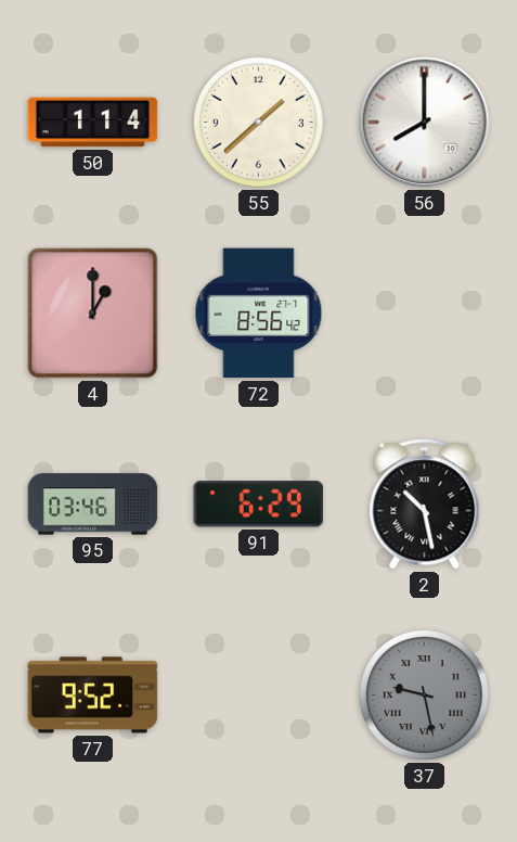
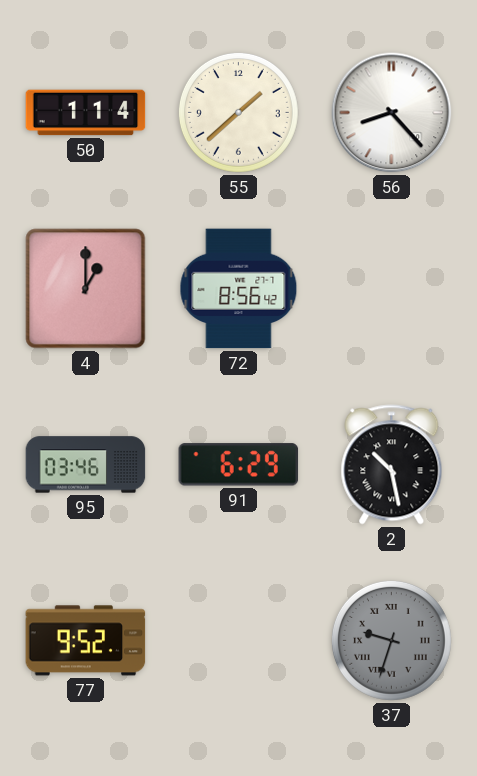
56: 8:00 -> 8:23
37: 9:28 -> 9:33
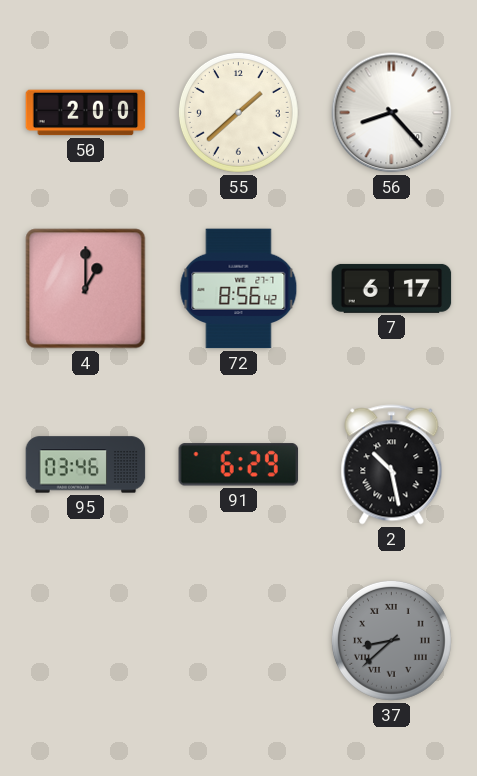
50: 1:14 -> 2:00
7: none -> 6:17
77: 9:52 -> none
37: 9:33 -> 8:38
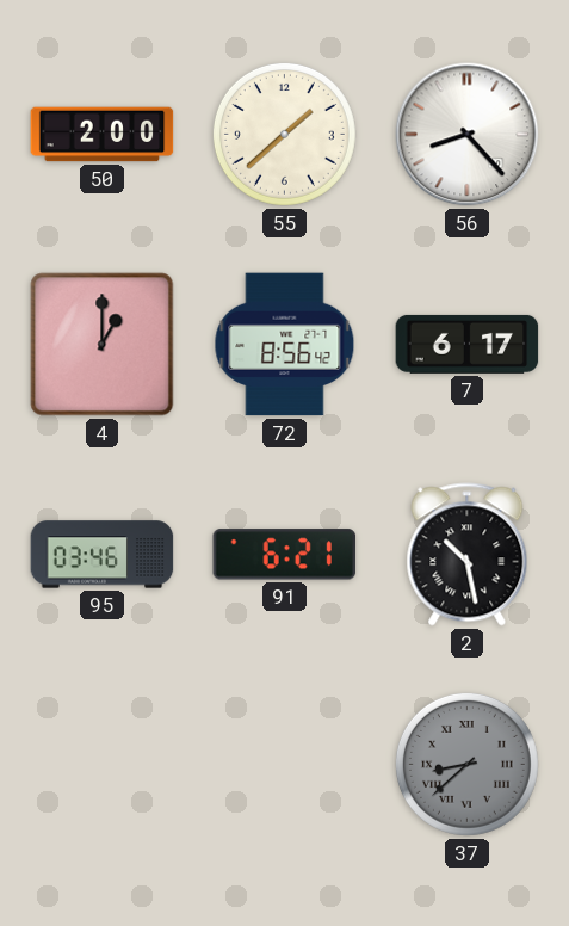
91: 6:29 -> 6:21
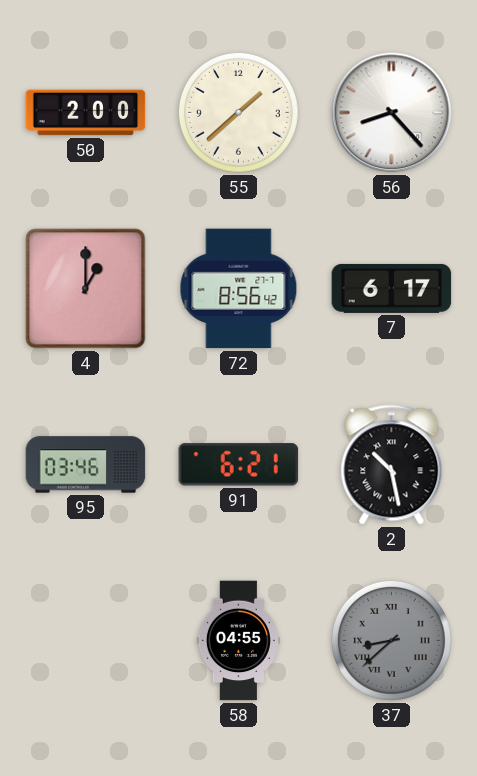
58: none -> 04:55
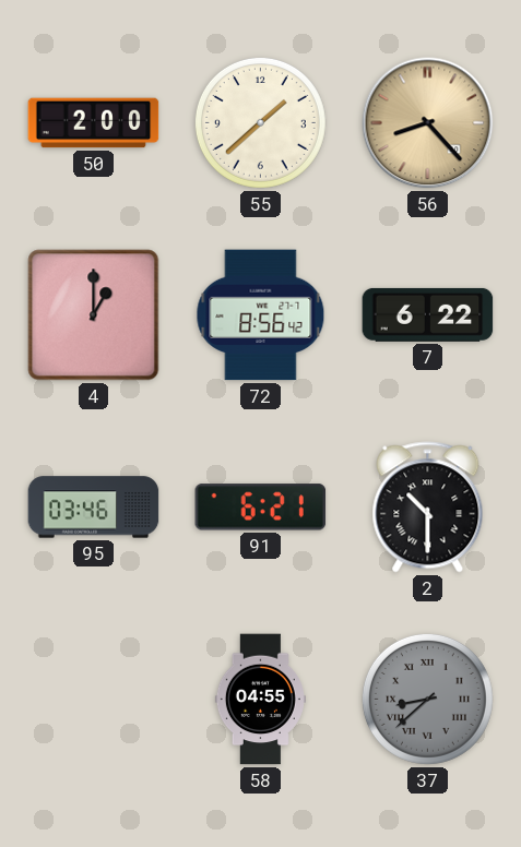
56 dial: white -> champagne
7: 6:17 -> 6:22
2: 10:28 -> 10:30
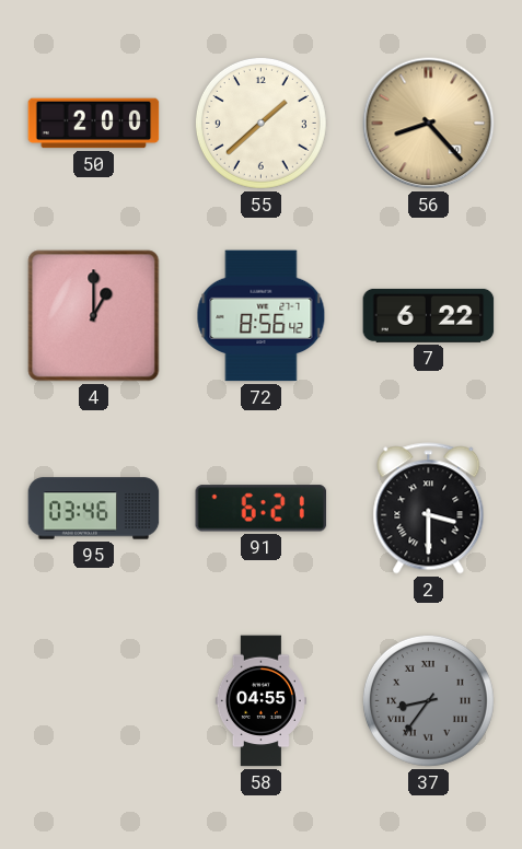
2: 10:30 -> 3:30
37: 8:38 -> 8:36
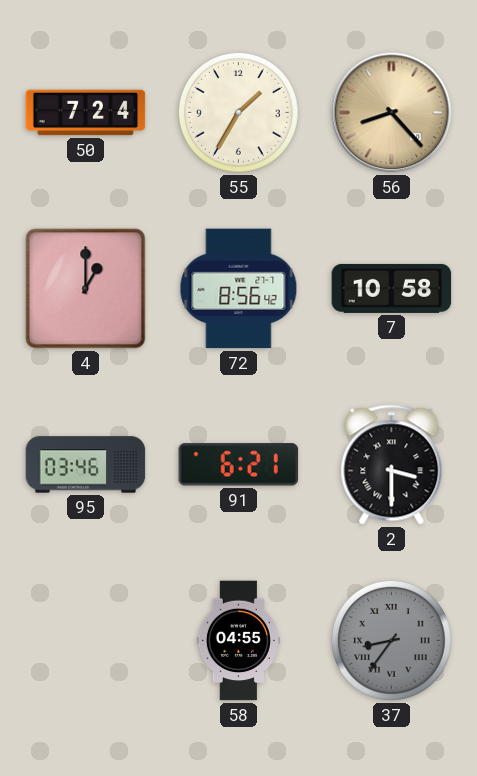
50: 2:00 -> 7:24
55: 1:38 -> 1:35
7: 6:22 -> 10:58
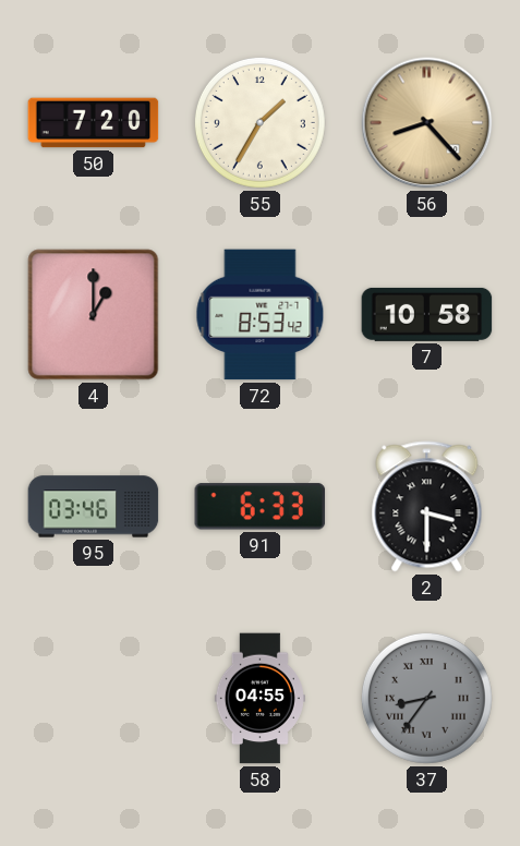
50: 7:24 -> 7:20
72: 8:56 -> 8:53
91: 6:21 -> 6:33
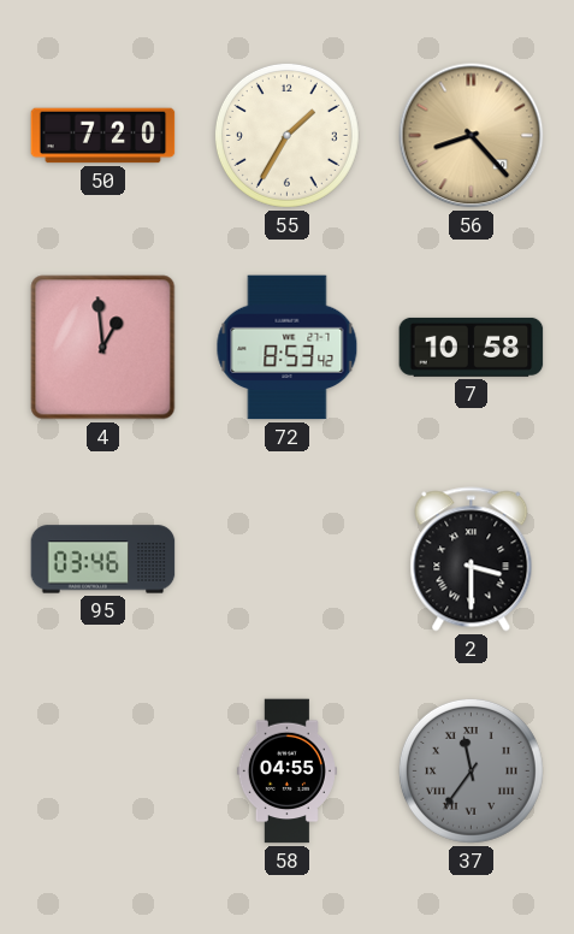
4: 1:00 -> 12:59
91: 6:33 -> none
37: 8:36 -> 11:36
